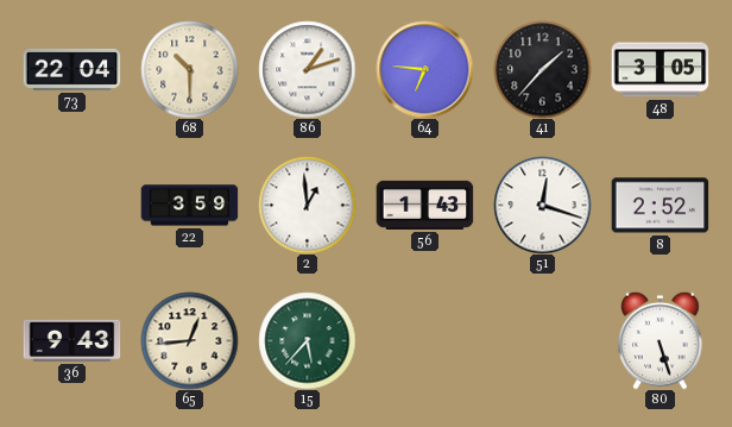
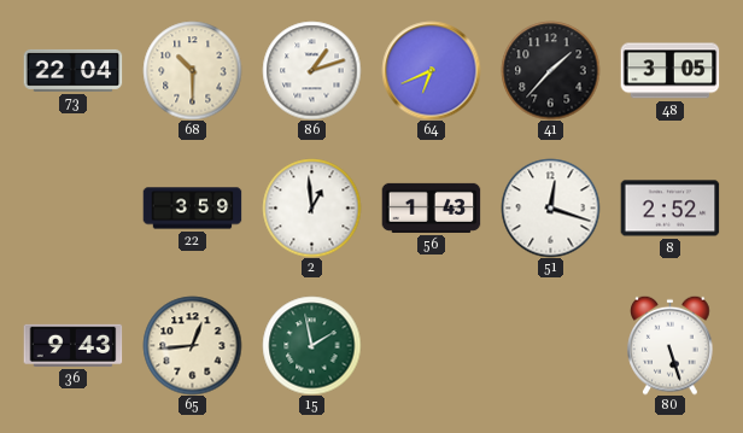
64: 6:46 -> 6:41
15: 5:37 -> 1:58
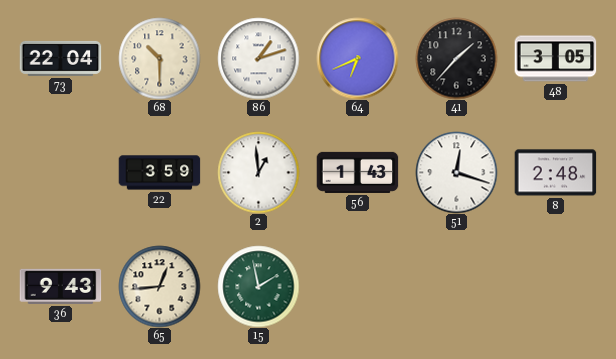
8: 2:52 -> 2:48
80: 5:27 -> none
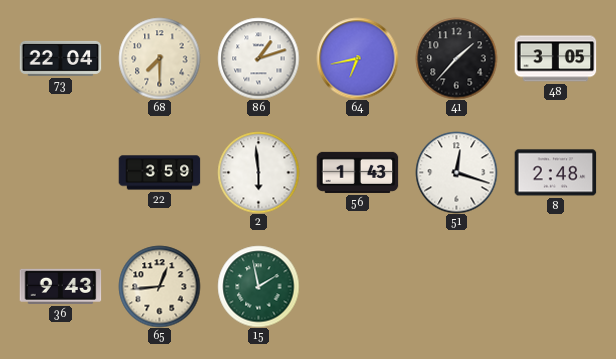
68: 10:30 -> 7:30
64: 6:41 -> 6:43
2: 12:59 -> 5:59
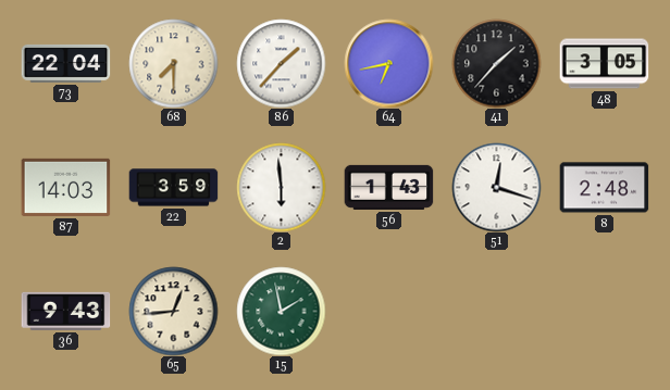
86: 1:12 -> 1:37
87: none -> 14:03
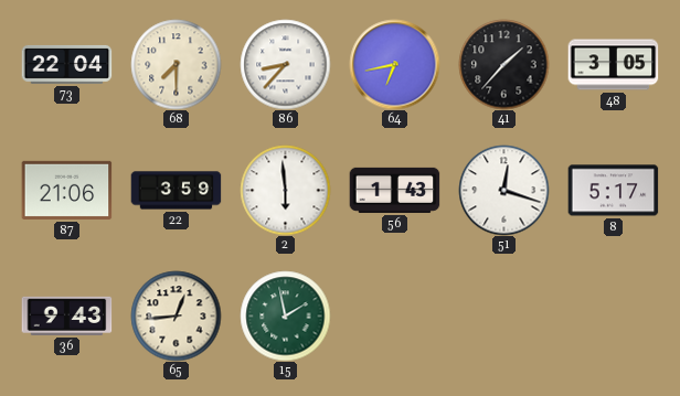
86: 1:37 -> 8:37
87: 14:03 -> 21:06
8: 2:48 -> 5:17
